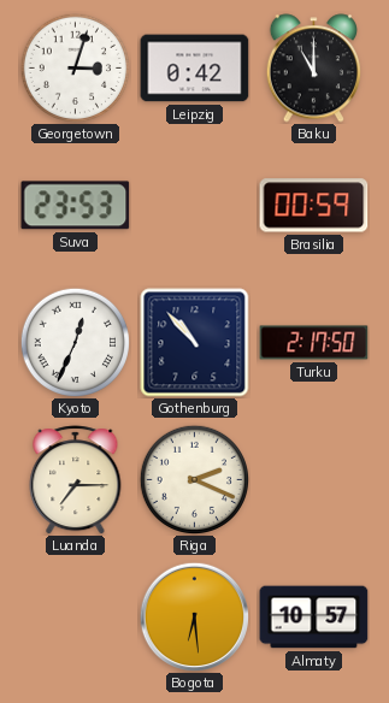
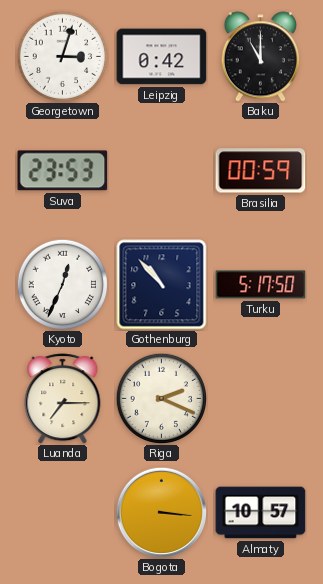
Turku: 2:17 -> 5:17
Bogota: 6:29 -> 3:16
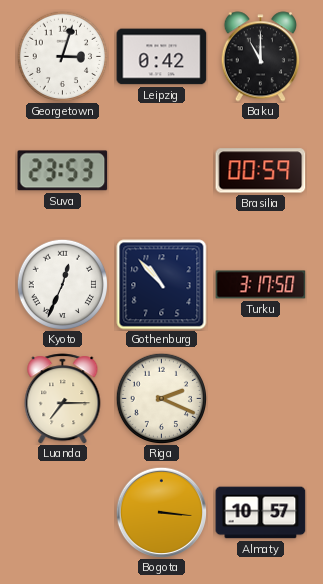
Turku: 5:17 -> 3:17
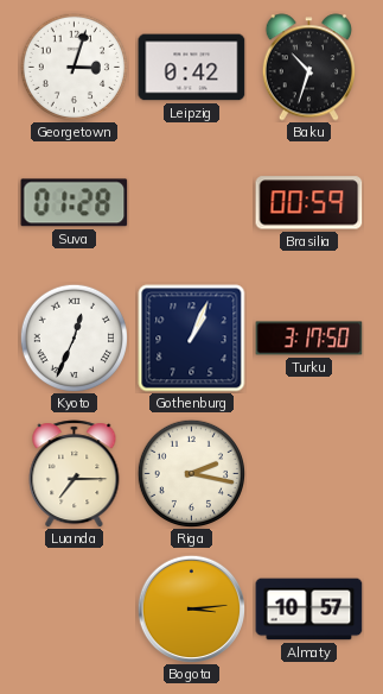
Baku: 11:00 -> 10:33
Suva: 23:53 -> 01:28
Gothenburg: 10:53 -> 1:04
Riga: 2:19 -> 2:17
Bogota: 3:16 -> 3:14
